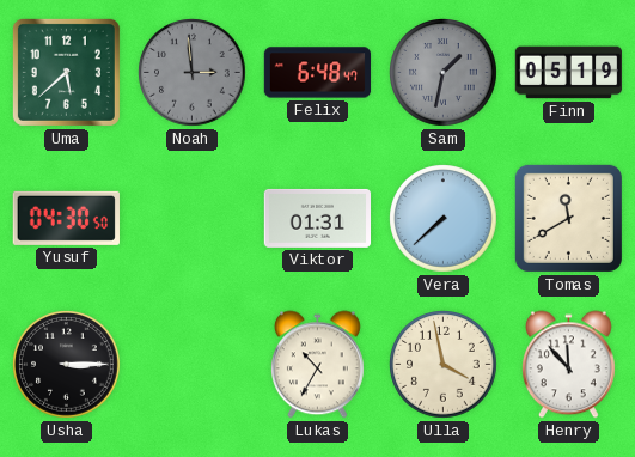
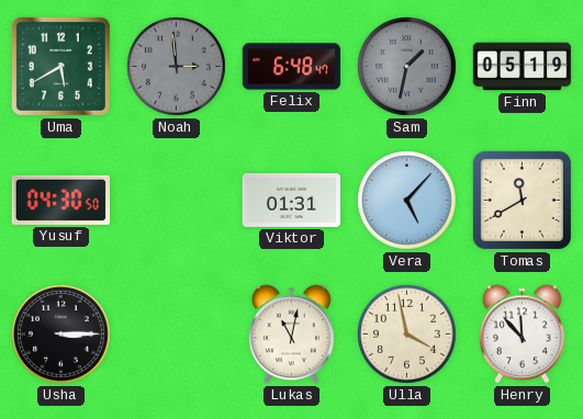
Uma: 5:38 -> 5:40
Vera: 7:38 -> 5:07
Lukas: 10:35 -> 11:02
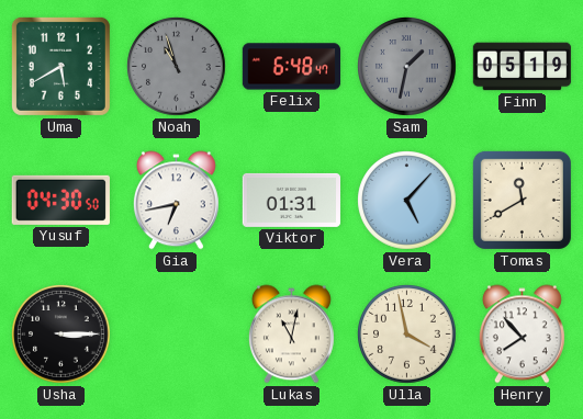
Noah: 2:59 -> 10:57
Gia: none -> 6:43
Henry: 11:53 -> 7:53
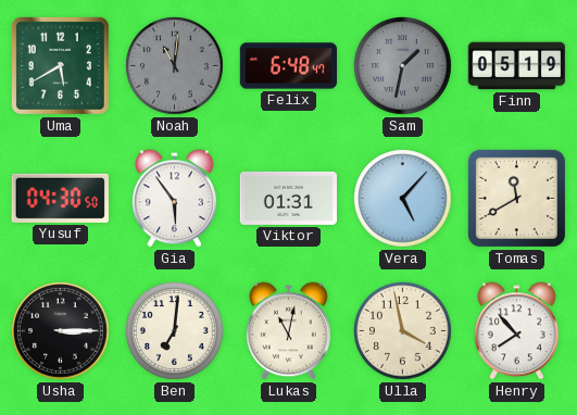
Noah: 10:57 -> 11:01
Gia: 6:43 -> 5:54
Ben: none -> 7:01
